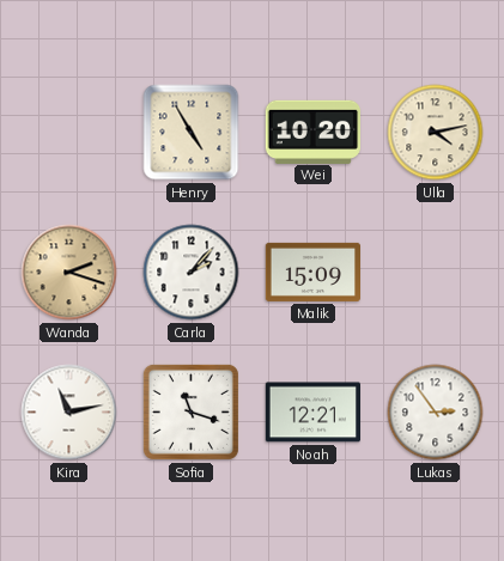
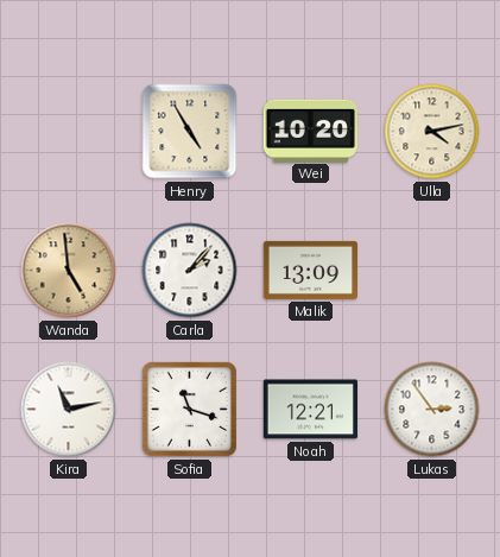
Wanda: 2:18 -> 4:59
Malik: 15:09 -> 13:09
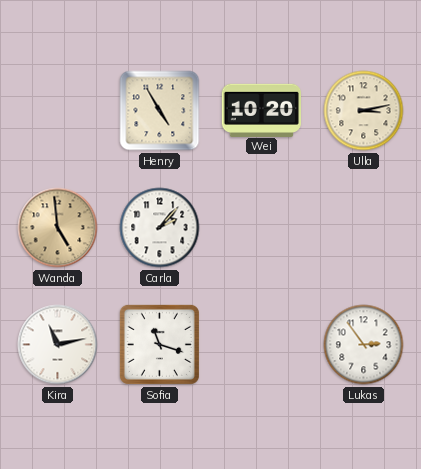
Ulla: 4:13 -> 3:13
Malik: 13:09 -> none
Noah: 12:21 -> none
